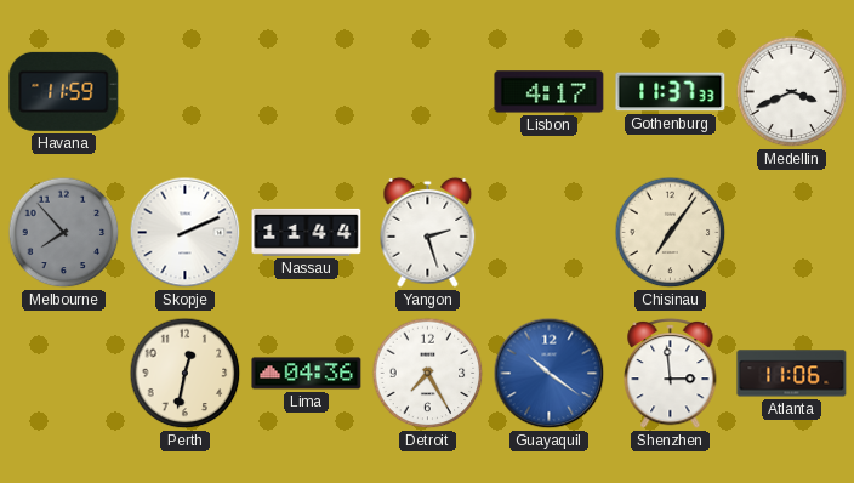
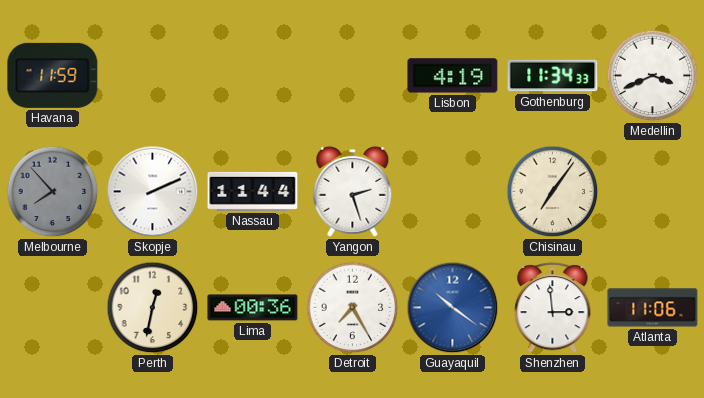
Lisbon: 4:17 -> 4:19
Gothenburg: 11:37 -> 11:34
Lima: 04:36 -> 00:36
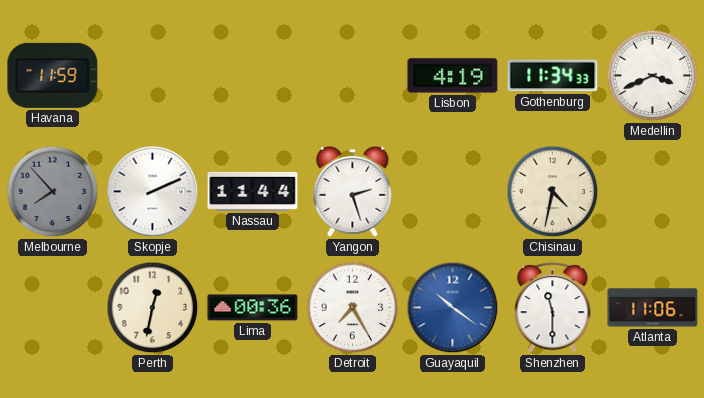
Chisinau: 7:06 -> 4:32
Shenzhen: 2:59 -> 11:30
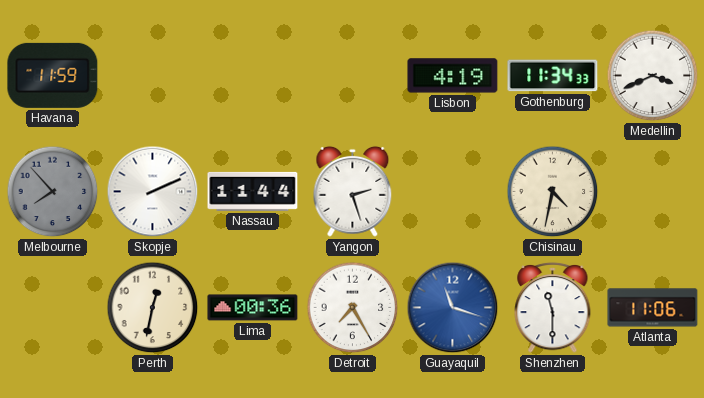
Guayaquil: 10:21 -> 11:18
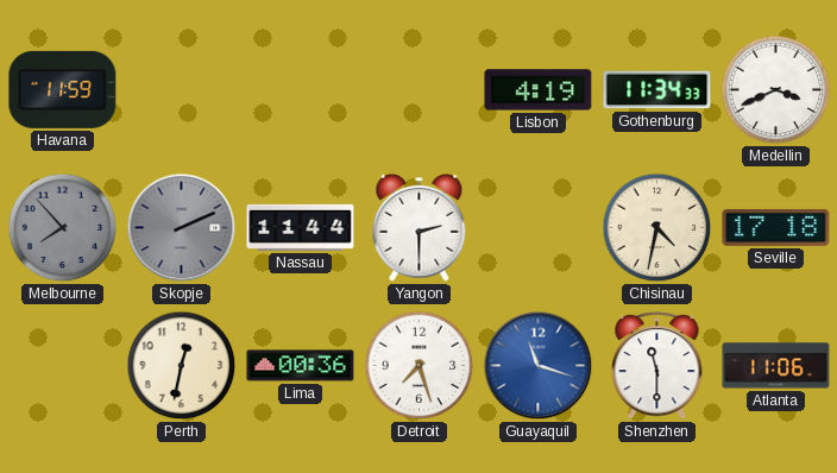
Skopje dial: white -> grey
Yangon: 2:27 -> 2:30
Seville: none -> 17:18
Detroit: 7:25 -> 7:27
